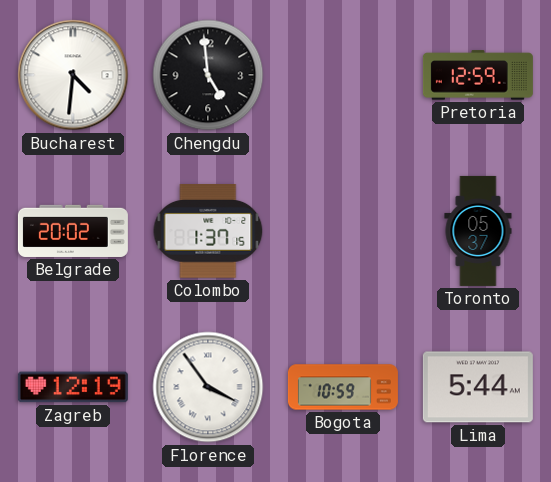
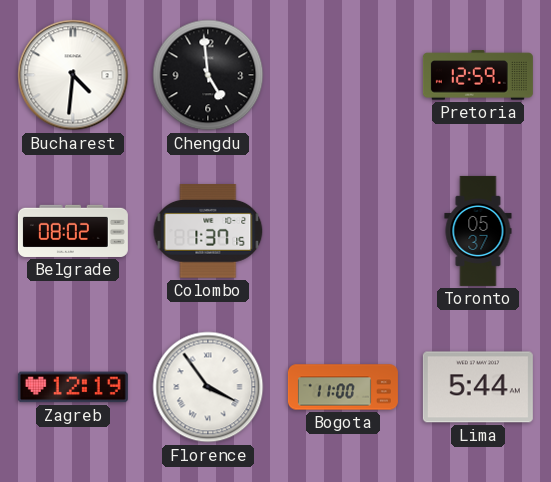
Belgrade: 20:02 -> 08:02
Bogota: 10:59 -> 11:00
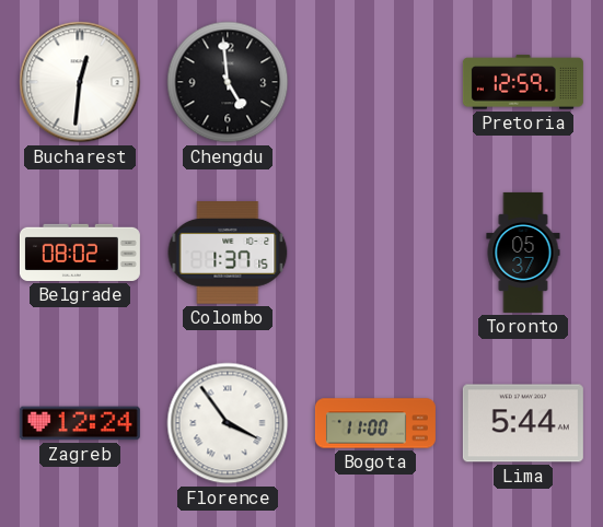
Bucharest: 4:31 -> 12:31
Zagreb: 12:19 -> 12:24
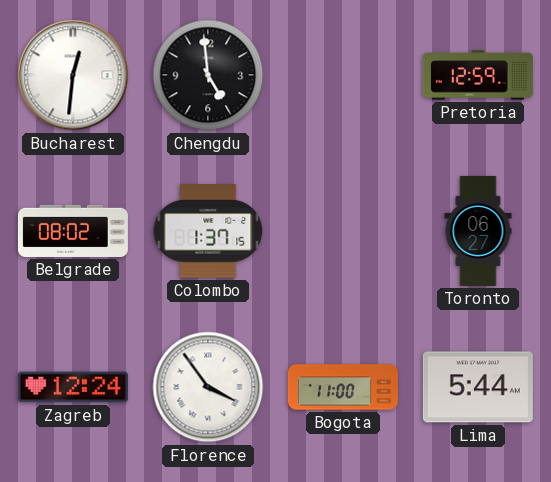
Toronto: 05:37 -> 06:27
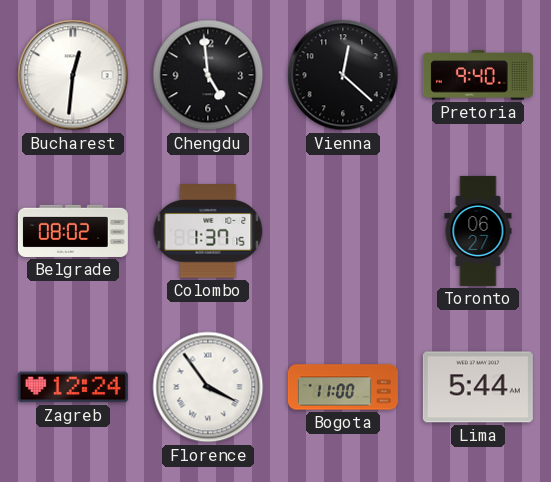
Vienna: none -> 12:22
Pretoria: 12:59 -> 9:40
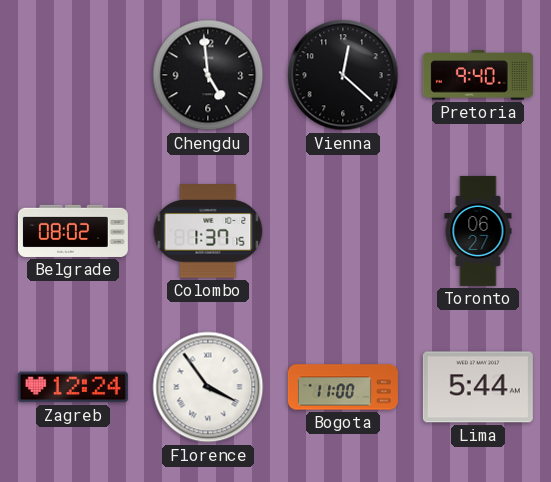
Bucharest: 12:31 -> none
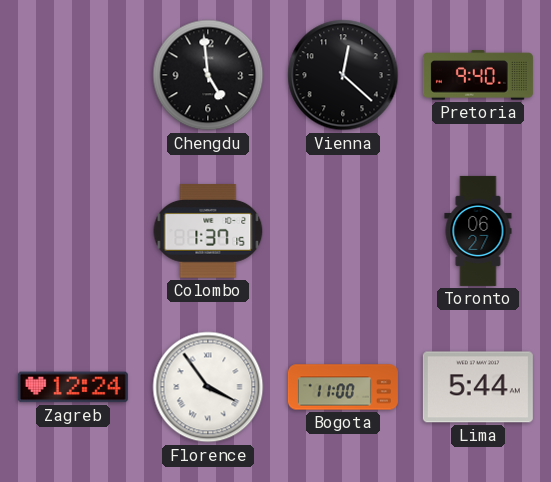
Belgrade: 08:02 -> none
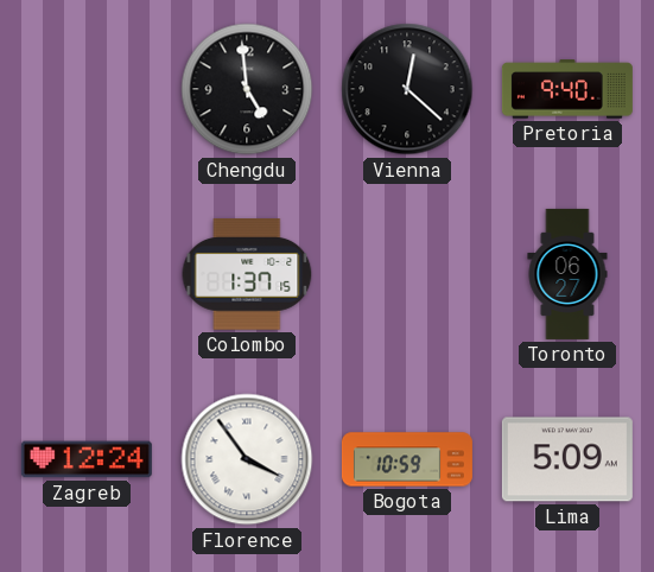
Bogota: 11:00 -> 10:59
Lima: 5:44 -> 5:09
